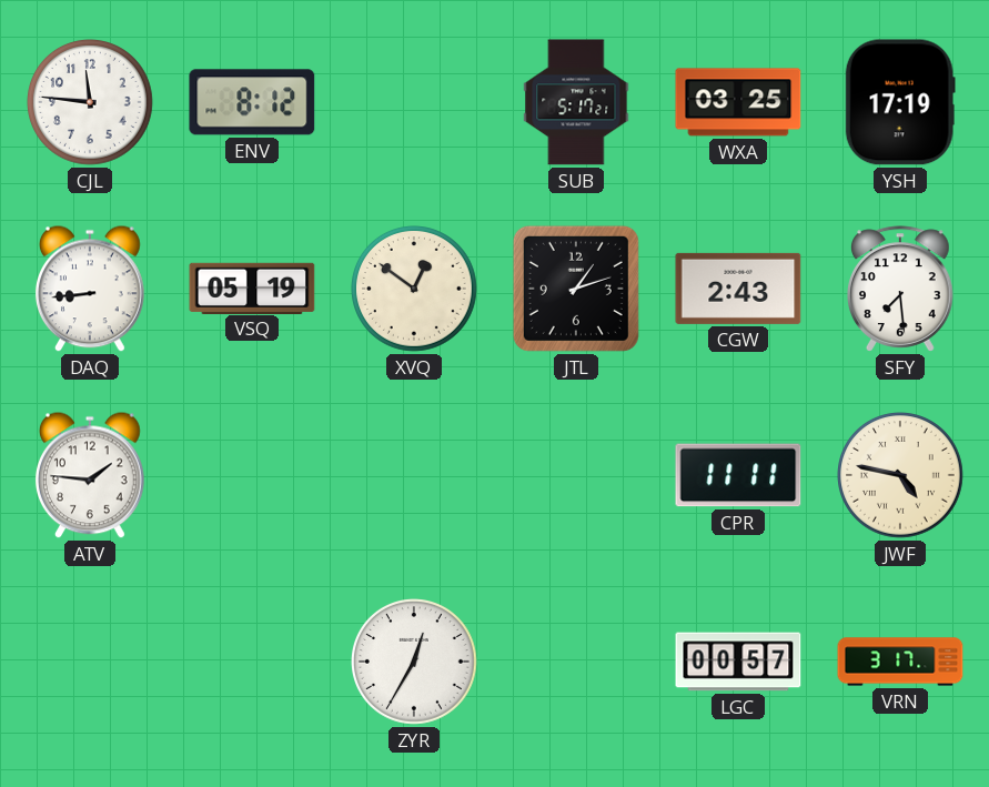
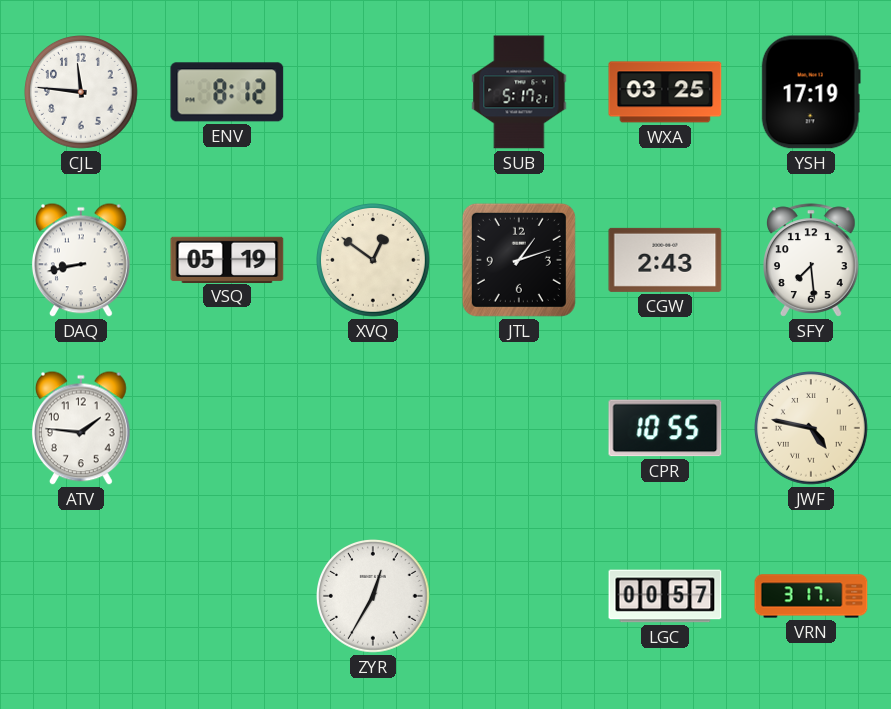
DAQ: 8:44 -> 8:43
CPR: 11:11 -> 10:55
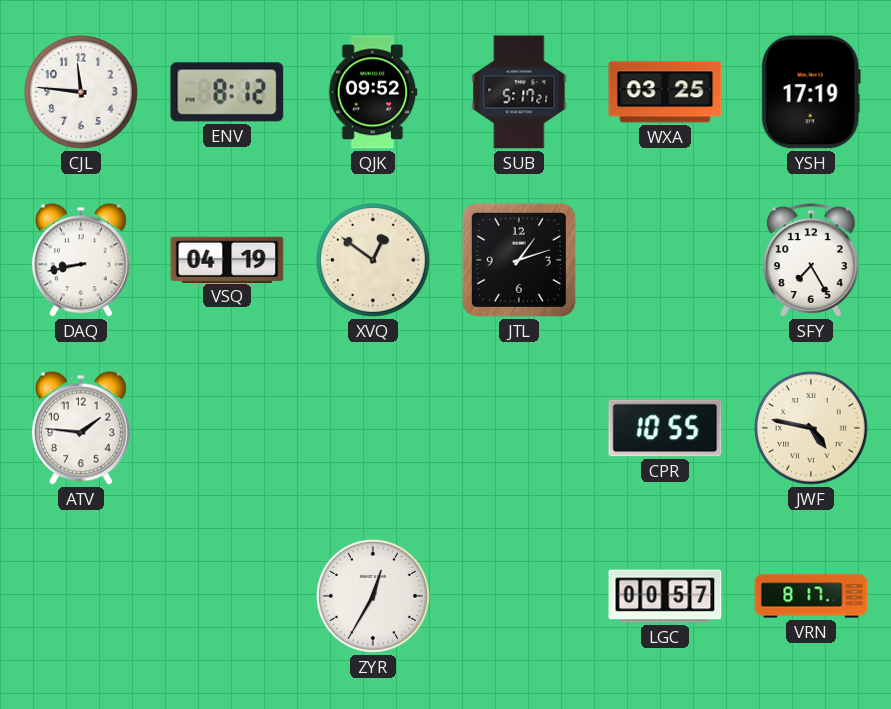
QJK: none -> 09:52
VSQ: 05:19 -> 04:19
CGW: 2:43 -> none
SFY: 7:29 -> 7:25
VRN: 3:17 -> 8:17
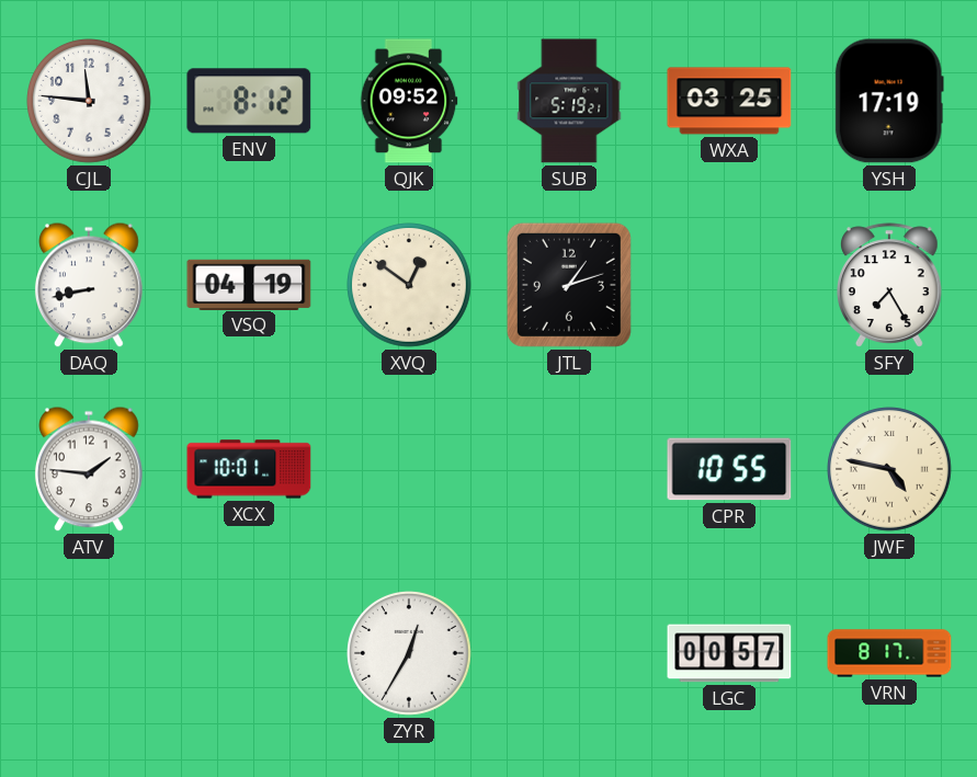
SUB: 5:17 -> 5:19
XCX: none -> 10:01
